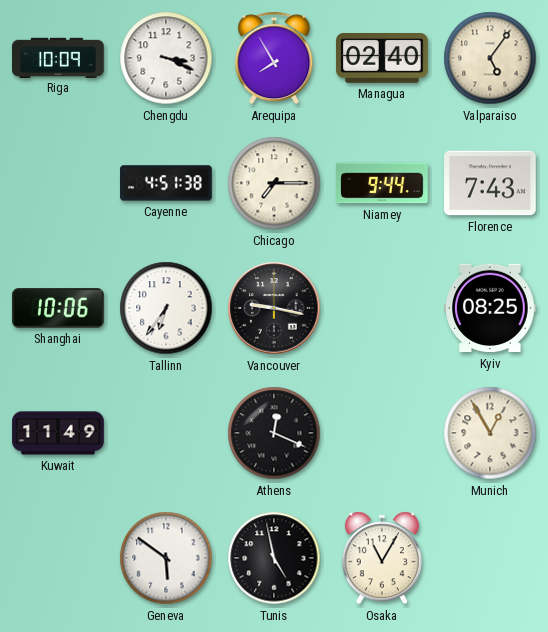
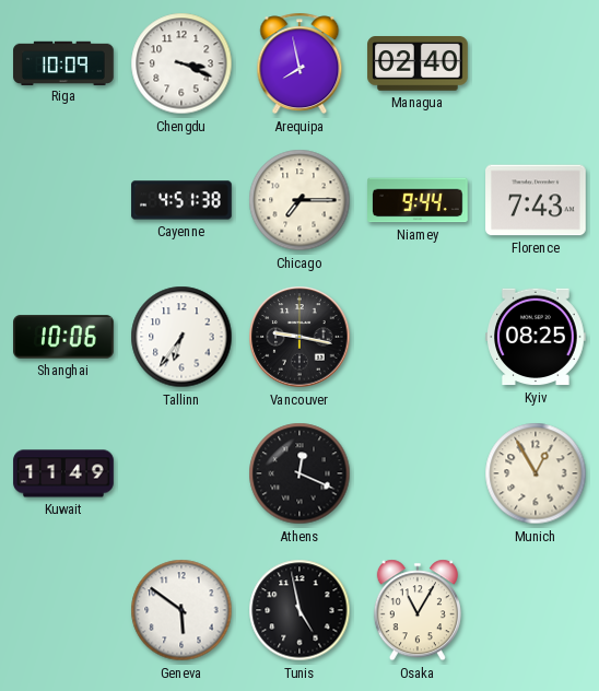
Arequipa: 7:55 -> 7:58
Valparaiso: 5:06 -> none
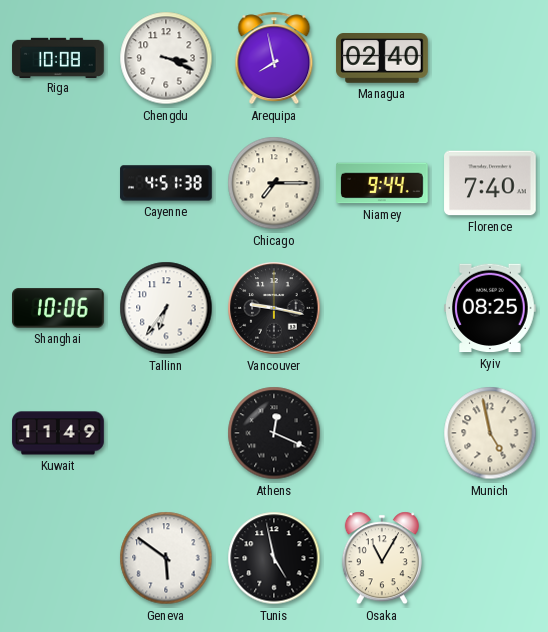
Riga: 10:09 -> 10:08
Florence: 7:43 -> 7:40
Munich: 12:55 -> 4:58
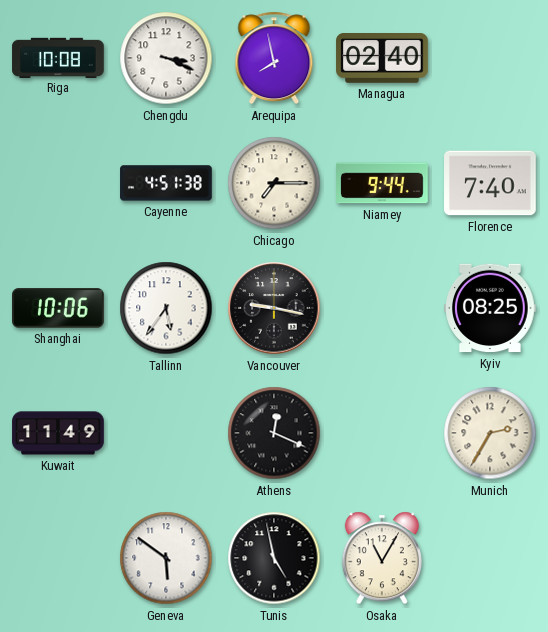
Tallinn: 6:36 -> 5:36
Munich: 4:58 -> 2:35
